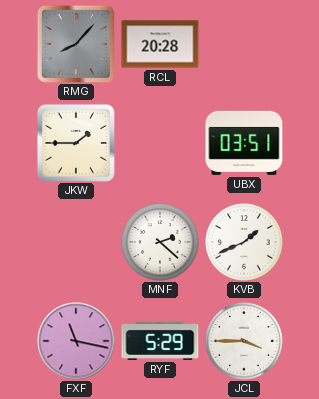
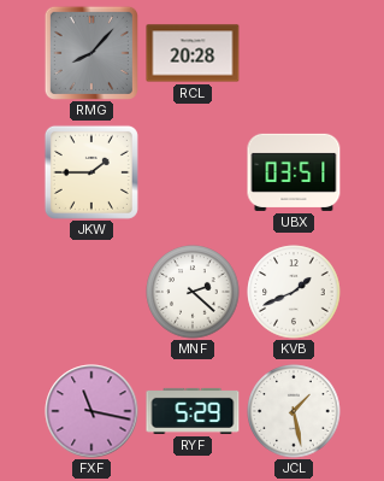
JCL: 3:45 -> 1:28
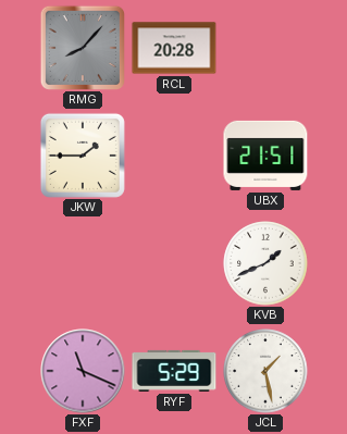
UBX: 03:51 -> 21:51
MNF: 2:22 -> none
FXF: 11:17 -> 11:19
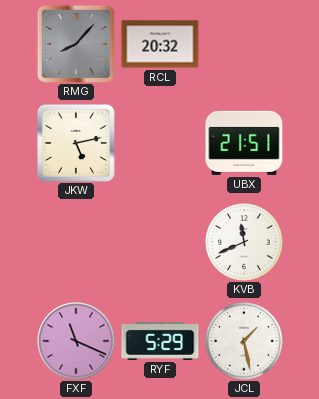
RCL: 20:28 -> 20:32
JKW: 1:45 -> 5:13
KVB: 1:41 -> 11:41
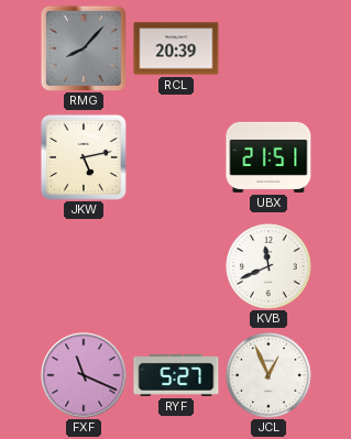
RCL: 20:32 -> 20:39
RYF: 5:29 -> 5:27
JCL: 1:28 -> 12:56
